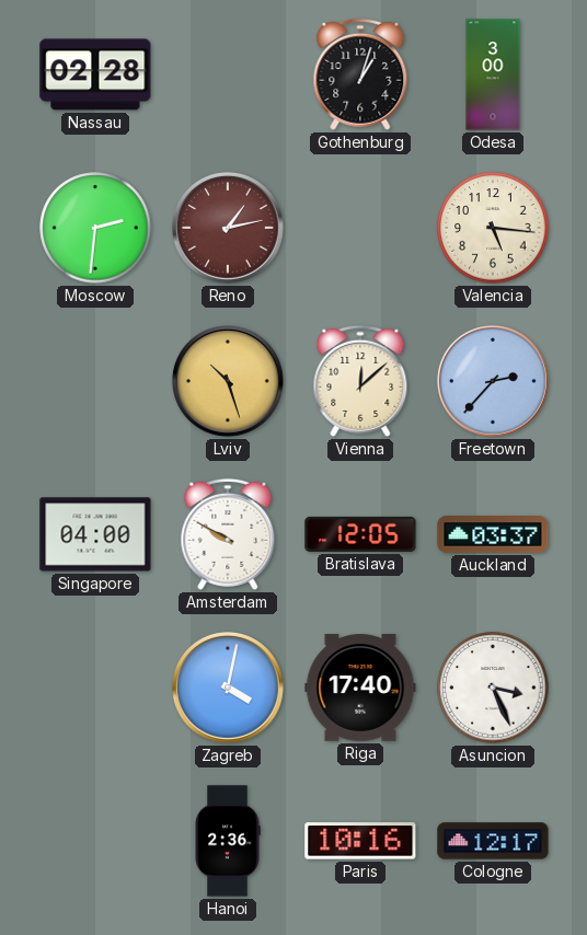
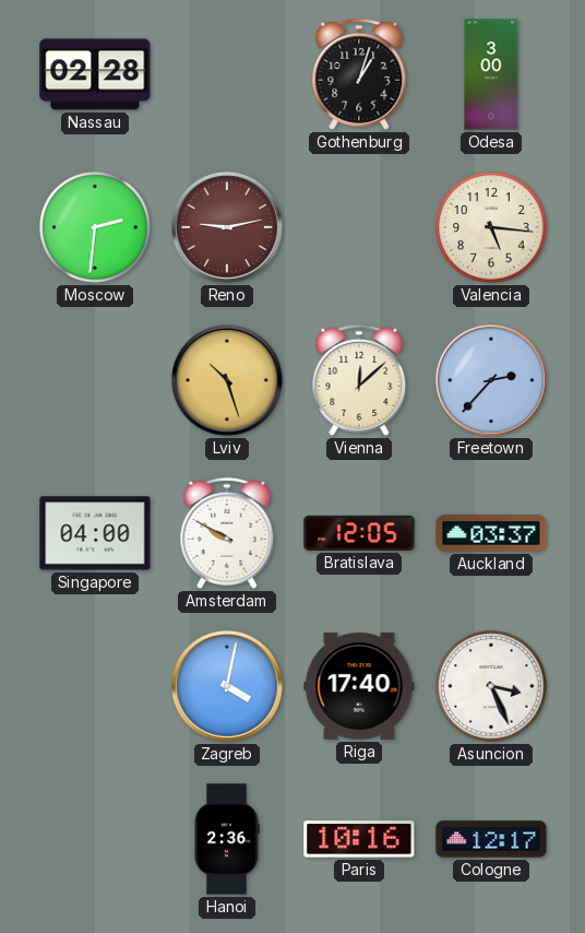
Reno: 1:13 -> 9:13
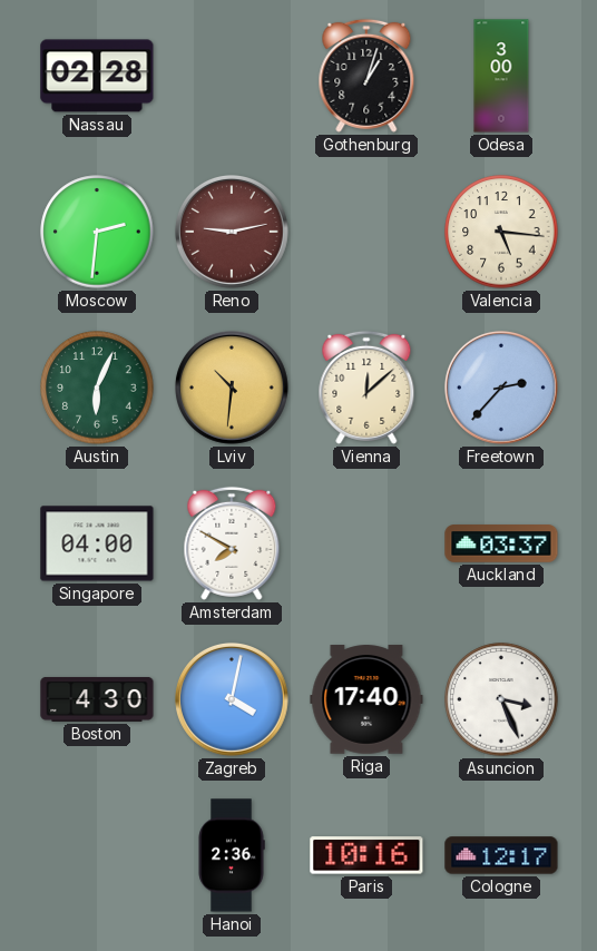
Austin: none -> 6:04
Lviv: 10:27 -> 10:31
Amsterdam: 9:50 -> 7:50
Bratislava: 12:05 -> none
Boston: none -> 4:30
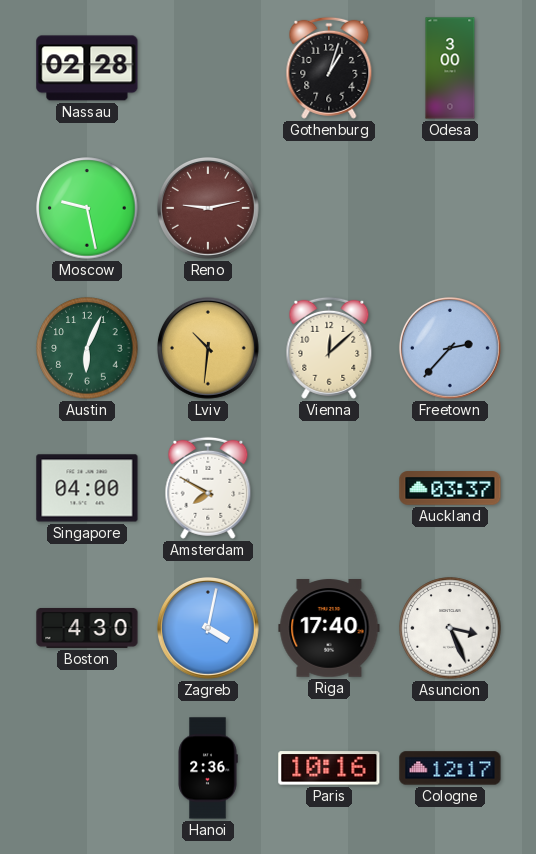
Moscow: 2:31 -> 9:28
Valencia: 5:16 -> none
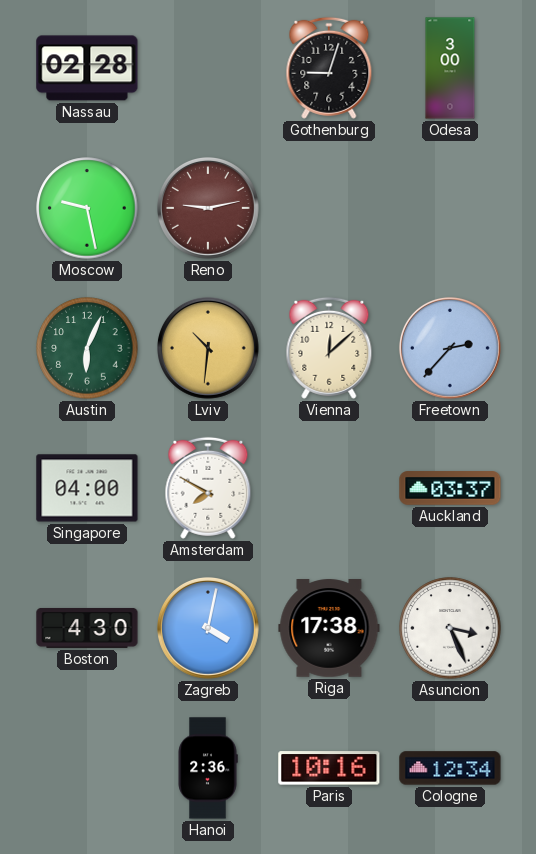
Gothenburg: 1:03 -> 9:03
Riga: 17:40 -> 17:38
Cologne: 12:17 -> 12:34
